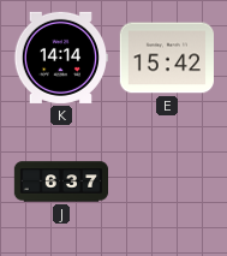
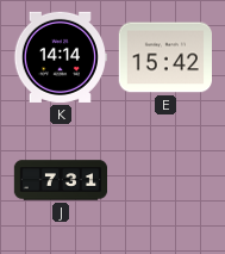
J: 6:37 -> 7:31
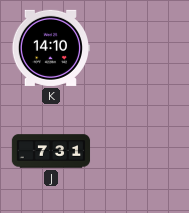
K: 14:14 -> 14:10
E: 15:42 -> none
